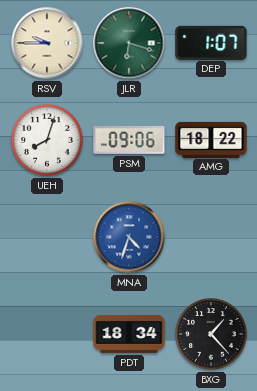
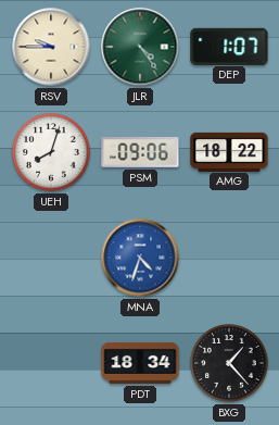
JLR: 6:18 -> 4:24
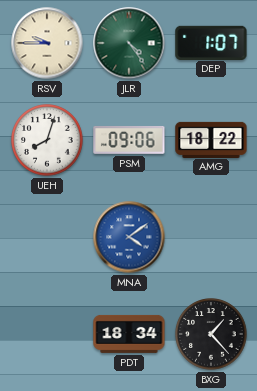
MNA: 4:33 -> 4:09
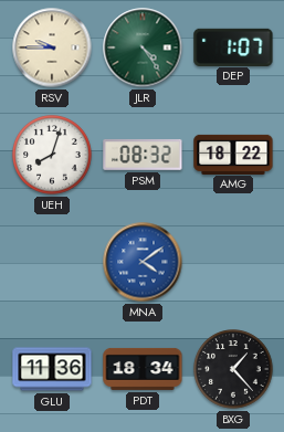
PSM: 09:06 -> 08:32
GLU: none -> 11:36
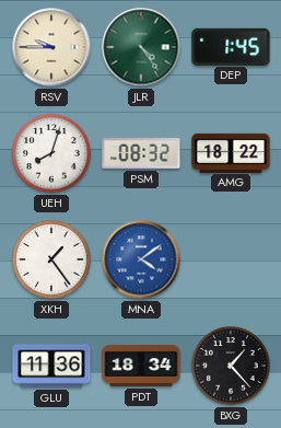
DEP: 1:07 -> 1:45
XKH: none -> 1:24
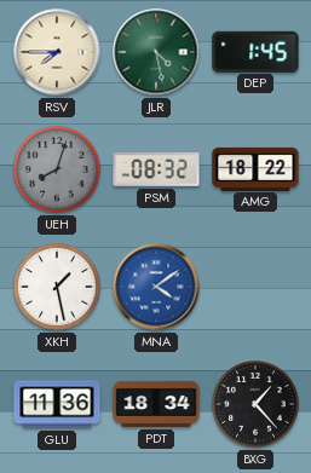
RSV: 9:45 -> 7:45
JLR: 4:24 -> 4:28
UEH dial: white -> grey
XKH: 1:24 -> 1:28
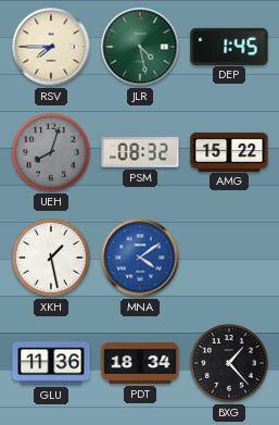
AMG: 18:22 -> 15:22
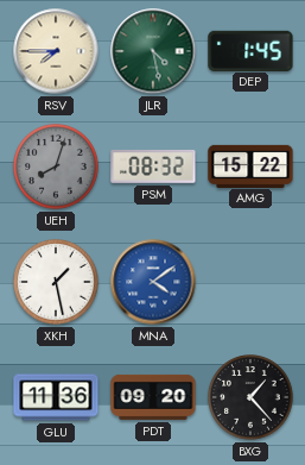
PDT: 18:34 -> 09:20
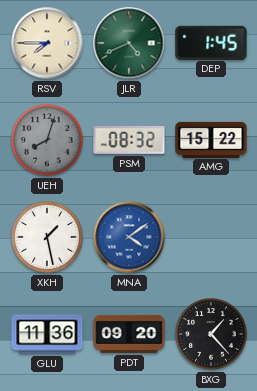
JLR: 4:28 -> 4:41
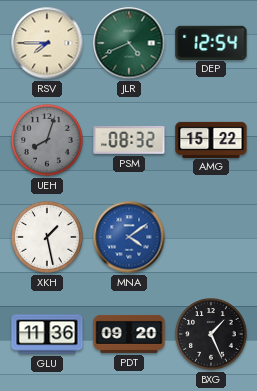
DEP: 1:45 -> 12:54
BXG: 1:23 -> 1:26
